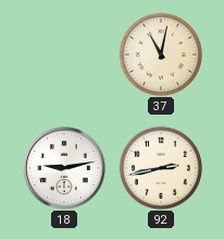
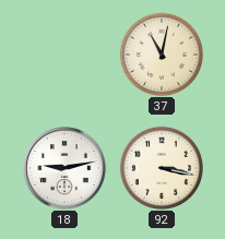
92: 2:43 -> 3:17
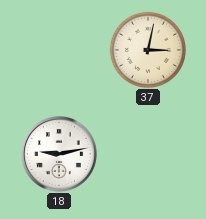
37: 11:02 -> 3:02
92: 3:17 -> none
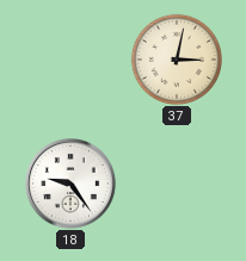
18: 9:13 -> 9:24
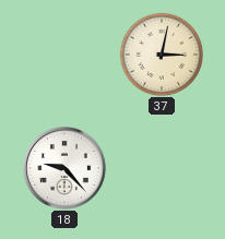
18: 9:24 -> 9:23
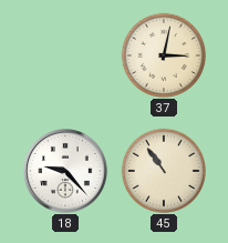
45: none -> 10:54
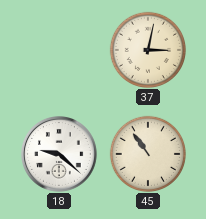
18: 9:23 -> 9:22
